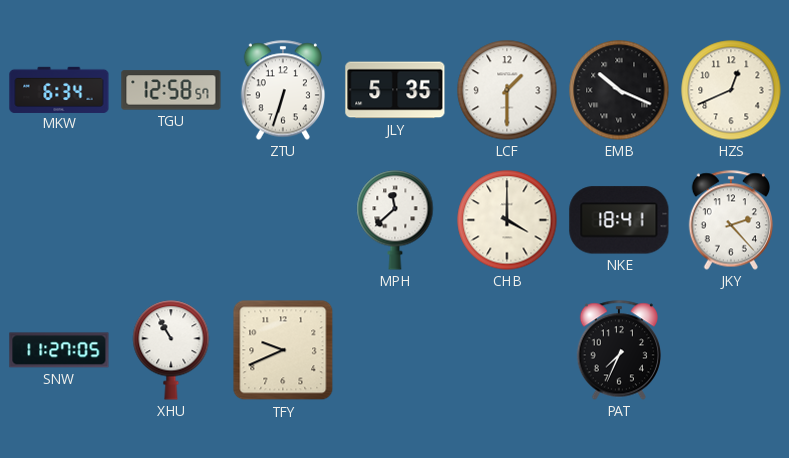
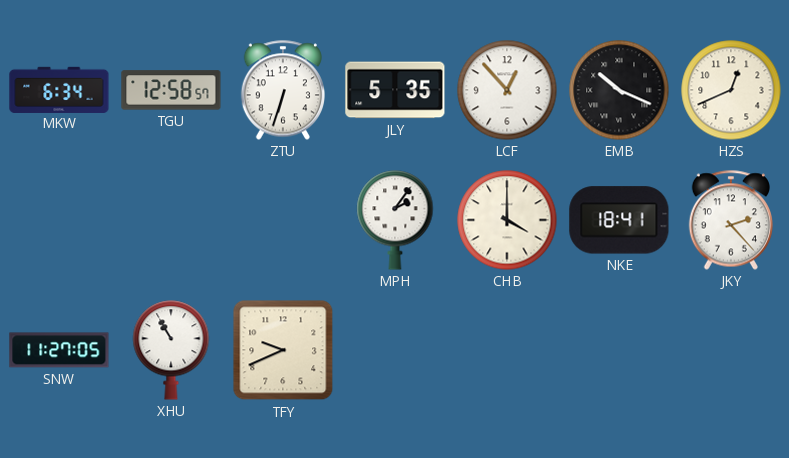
LCF: 1:30 -> 12:53
MPH: 11:38 -> 2:06
PAT: 7:34 -> none
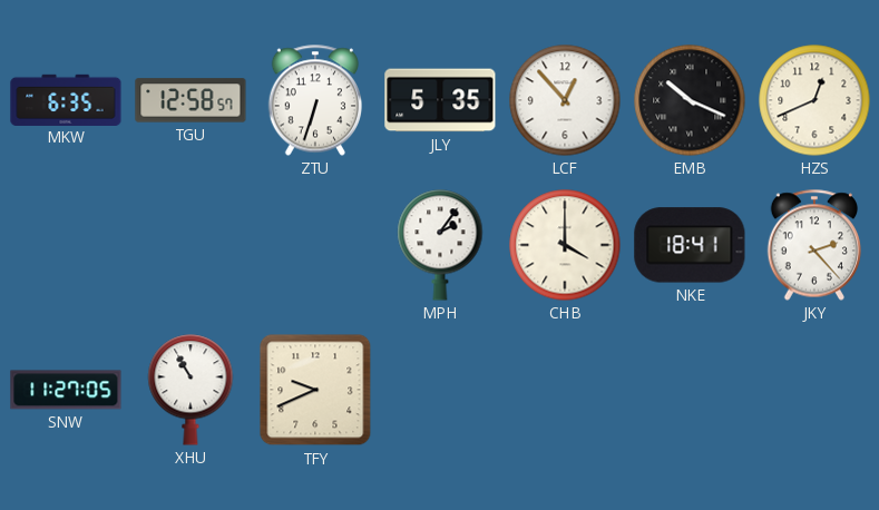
MKW: 6:34 -> 6:35
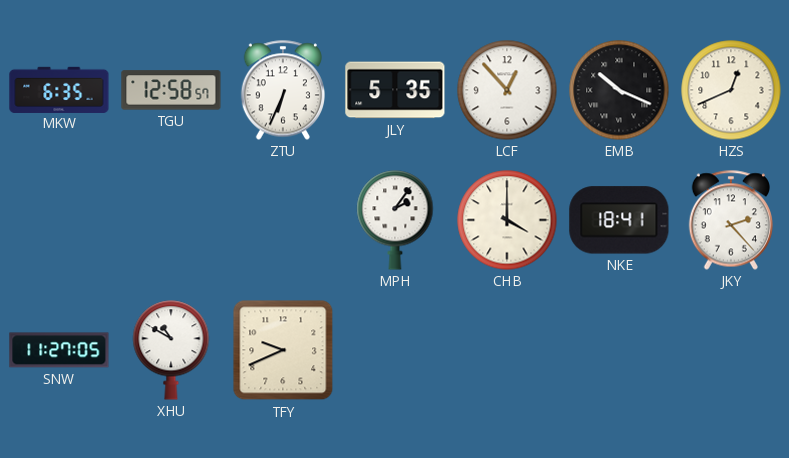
ZTU: 6:33 -> 6:34
XHU: 10:55 -> 10:50
